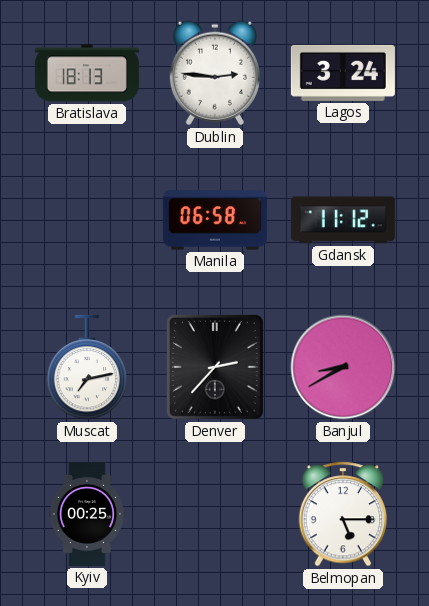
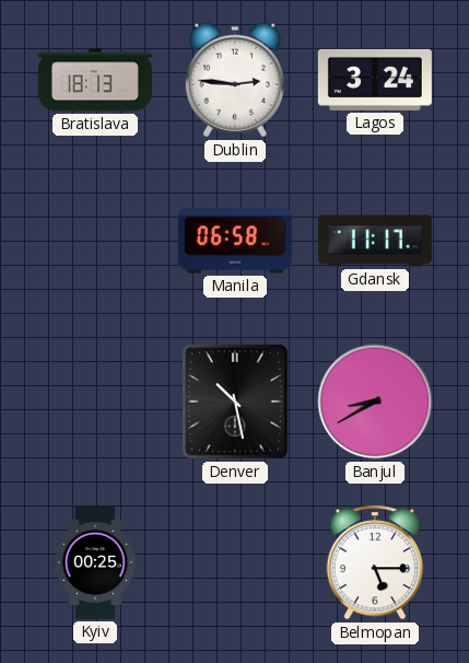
Gdansk: 11:12 -> 11:17
Muscat: 7:13 -> none
Denver: 2:37 -> 10:28
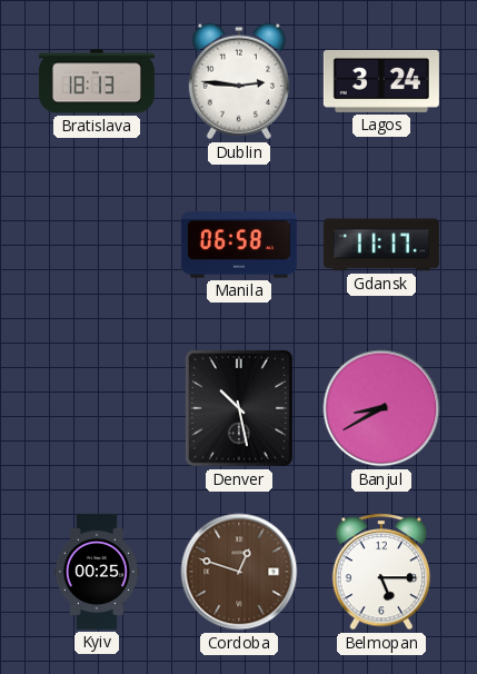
Cordoba: none -> 12:48
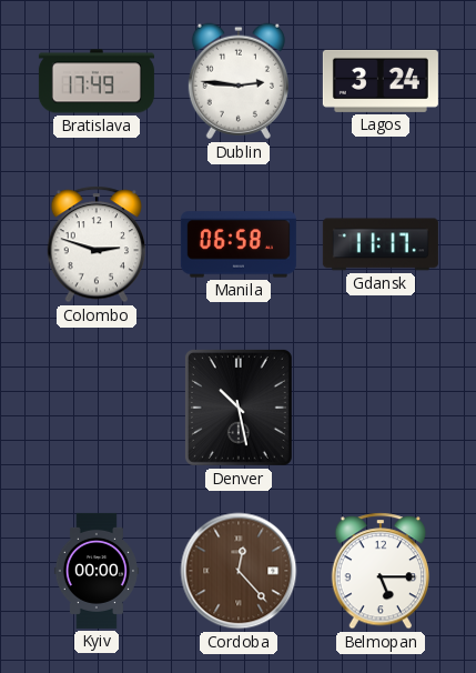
Bratislava: 18:13 -> 17:49
Colombo: none -> 2:48
Banjul: 8:40 -> none
Kyiv: 00:25 -> 00:00
Cordoba: 12:48 -> 12:23
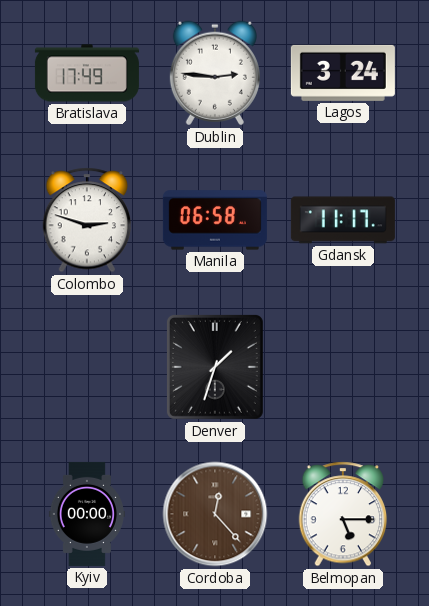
Denver: 10:28 -> 1:33
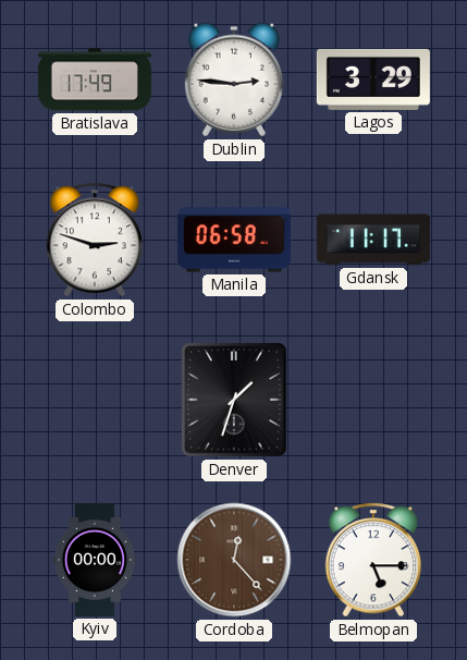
Lagos: 3:24 -> 3:29
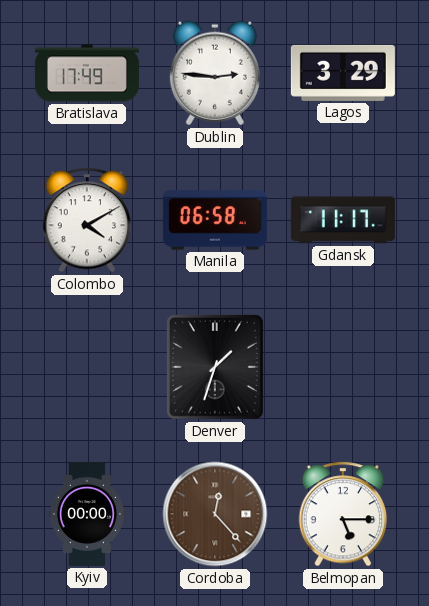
Colombo: 2:48 -> 4:10
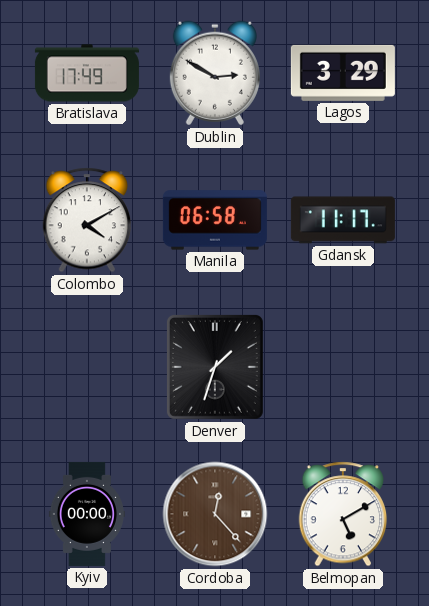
Dublin: 2:46 -> 2:50
Belmopan: 5:15 -> 5:10
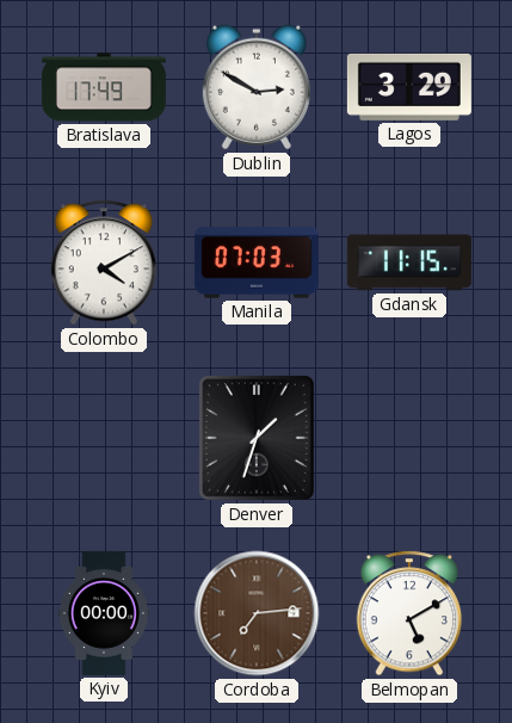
Manila: 06:58 -> 07:03
Gdansk: 11:17 -> 11:15
Cordoba: 12:23 -> 7:14
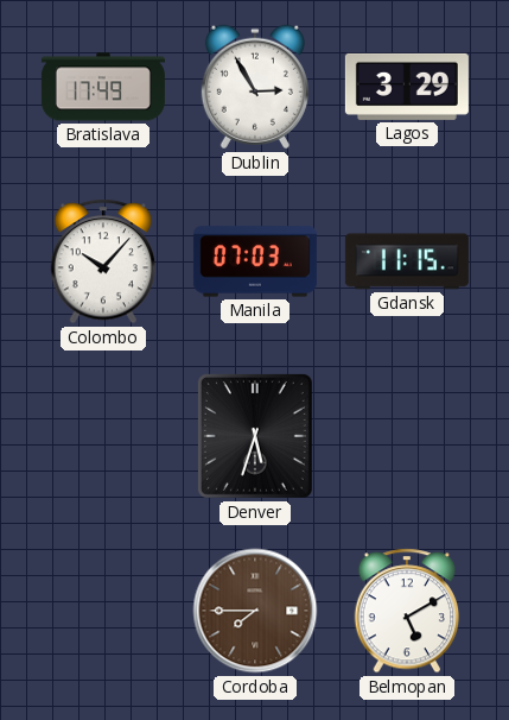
Dublin: 2:50 -> 2:55
Colombo: 4:10 -> 10:07
Denver: 1:33 -> 5:33
Kyiv: 00:00 -> none
Cordoba: 7:14 -> 7:45
